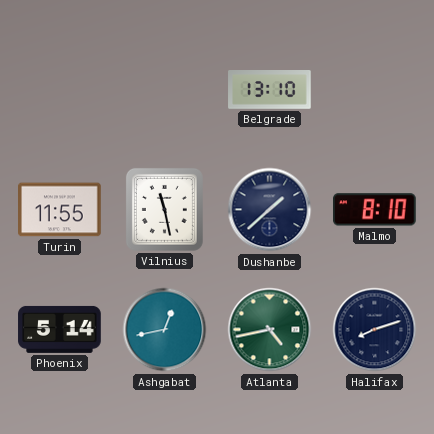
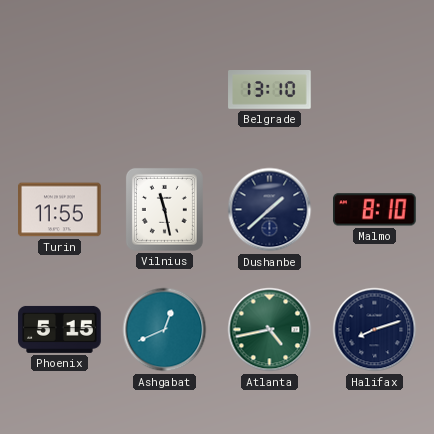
Phoenix: 5:14 -> 5:15
Ashgabat: 12:43 -> 12:41
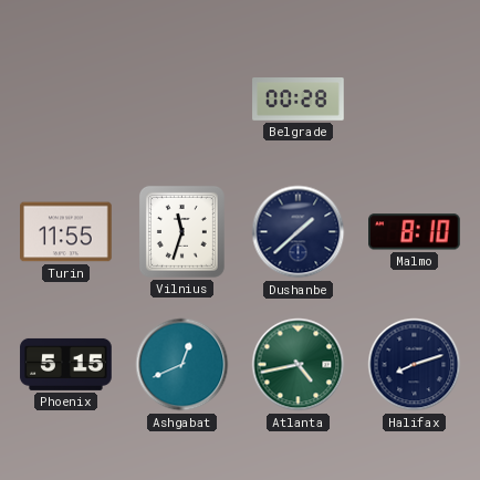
Belgrade: 13:10 -> 00:28
Vilnius: 11:28 -> 11:33
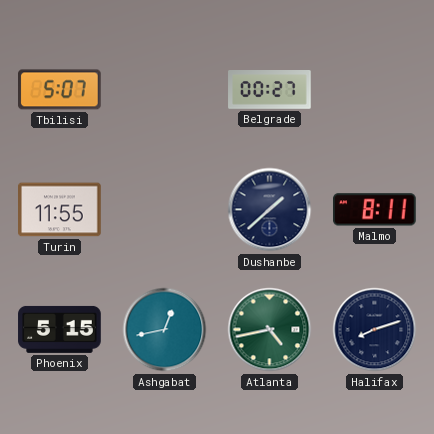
Tbilisi: none -> 5:07
Belgrade: 00:28 -> 00:27
Vilnius: 11:33 -> none
Malmo: 8:10 -> 8:11
Ashgabat: 12:41 -> 12:43
